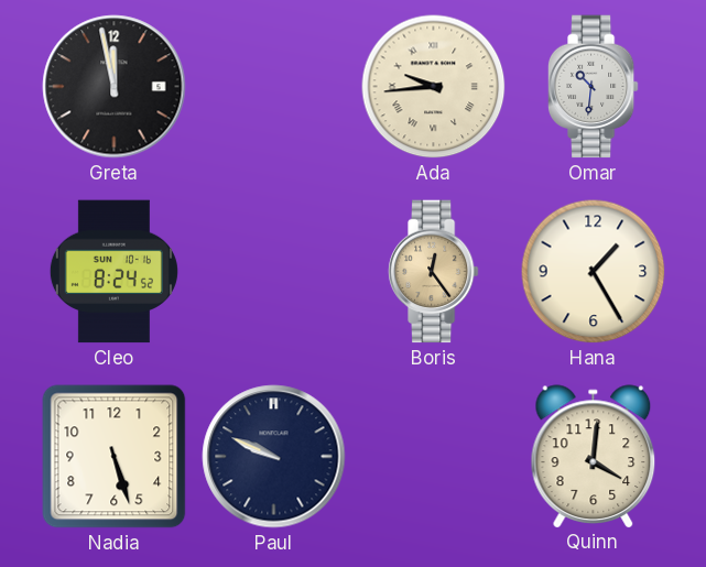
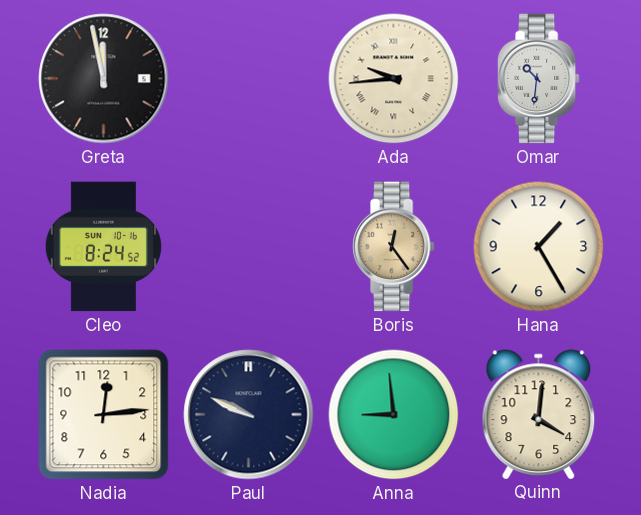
Nadia: 5:27 -> 12:14
Anna: none -> 8:59
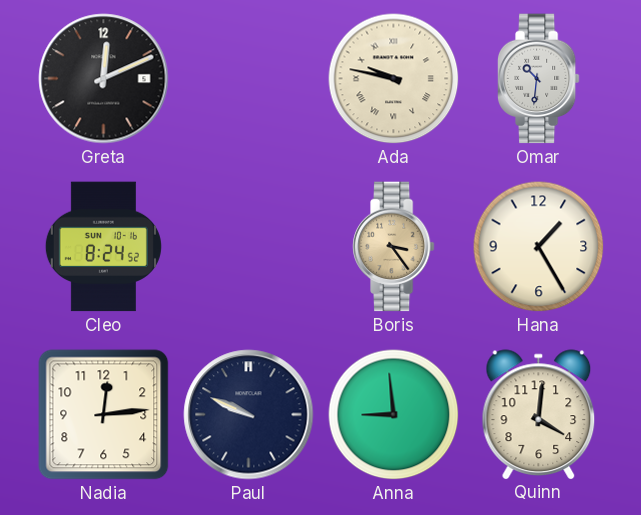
Greta: 11:58 -> 12:11
Ada: 9:44 -> 9:47
Boris: 12:24 -> 3:24
